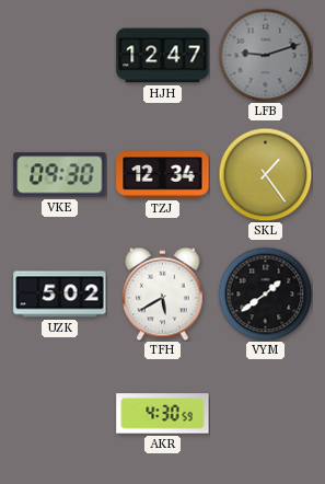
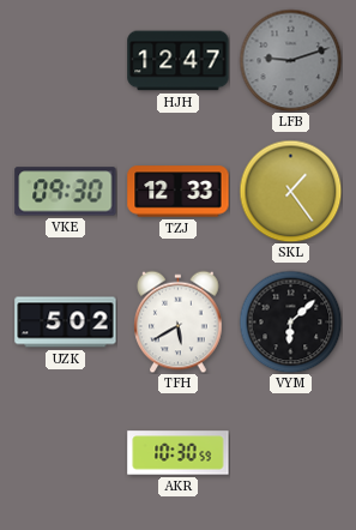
TZJ: 12:34 -> 12:33
VYM: 1:39 -> 6:08
AKR: 4:30 -> 10:30
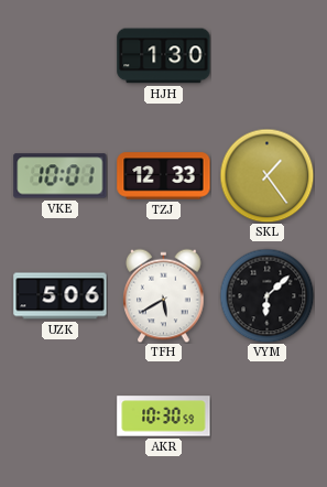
HJH: 12:47 -> 1:30
LFB: 9:12 -> none
VKE: 09:30 -> 10:01
UZK: 5:02 -> 5:06
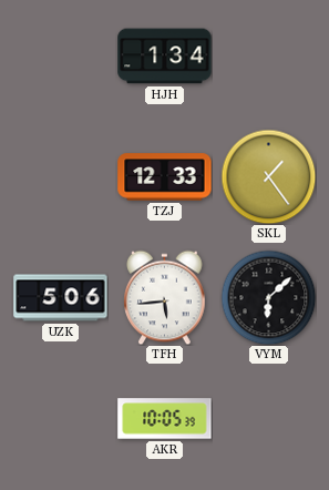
HJH: 1:30 -> 1:34
VKE: 10:01 -> none
TFH: 5:40 -> 5:44
AKR: 10:30 -> 10:05
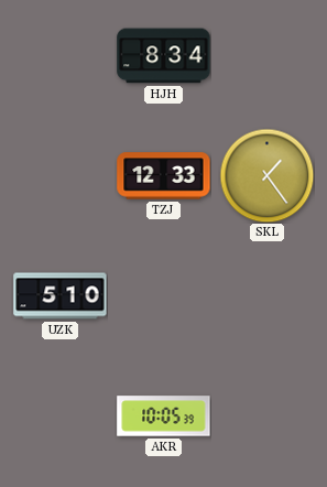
HJH: 1:34 -> 8:34
UZK: 5:06 -> 5:10
TFH: 5:44 -> none
VYM: 6:08 -> none
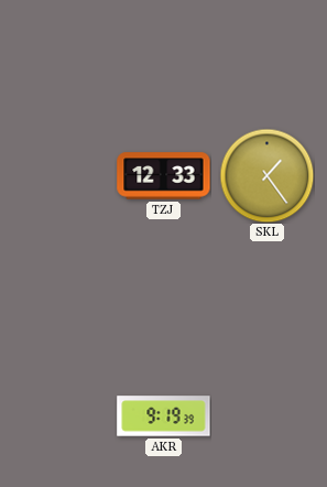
HJH: 8:34 -> none
UZK: 5:10 -> none
AKR: 10:05 -> 9:19
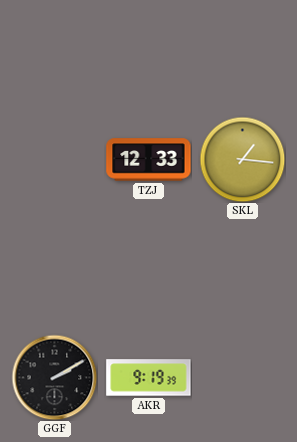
SKL: 1:24 -> 1:16
GGF: none -> 2:10
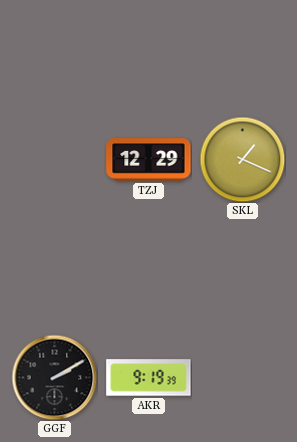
TZJ: 12:33 -> 12:29
SKL: 1:16 -> 1:19
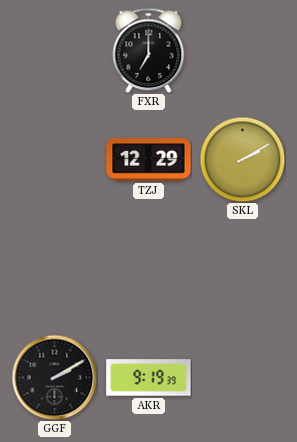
FXR: none -> 7:00
SKL: 1:19 -> 2:10
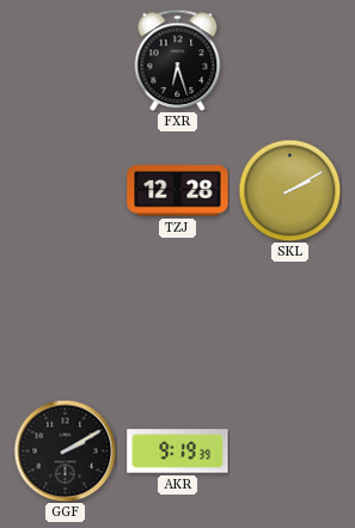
FXR: 7:00 -> 6:27
TZJ: 12:29 -> 12:28
